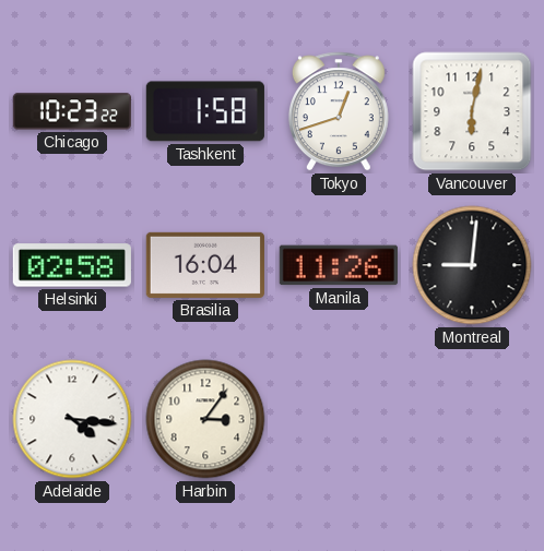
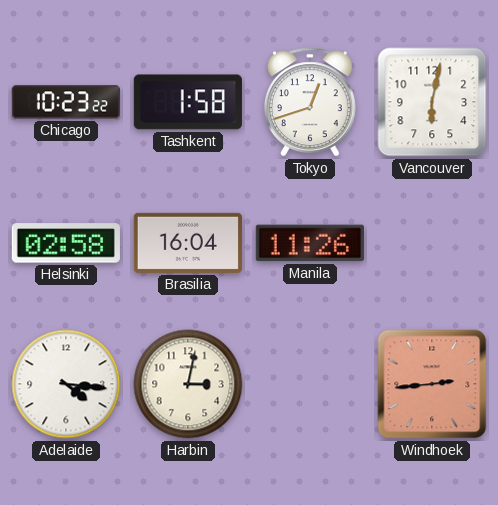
Montreal: 9:01 -> none
Harbin: 3:06 -> 3:02
Windhoek: none -> 2:44
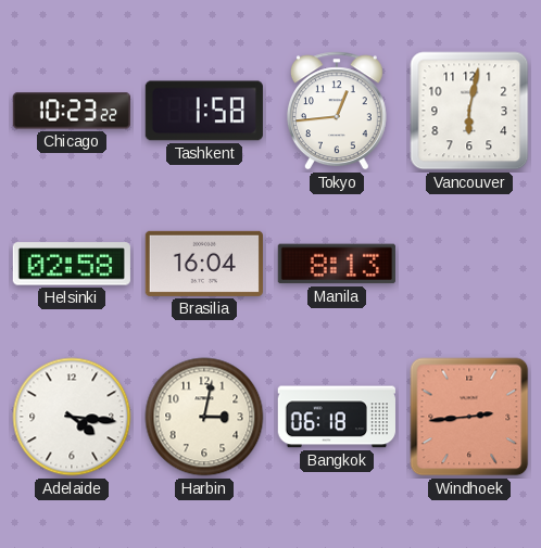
Tokyo: 12:42 -> 12:44
Manila: 11:26 -> 8:13
Bangkok: none -> 06:18
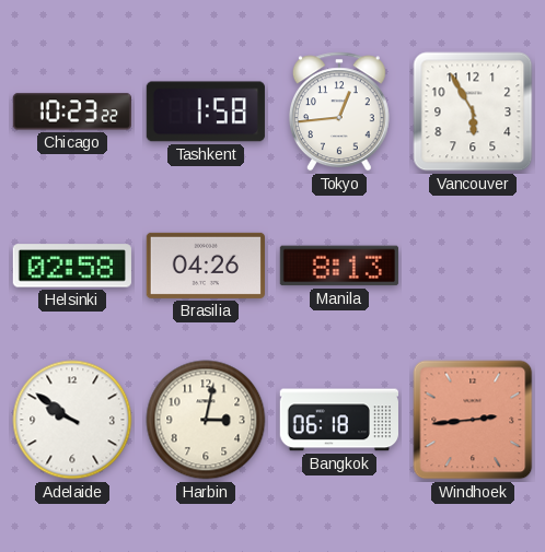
Vancouver: 6:02 -> 5:55
Brasilia: 16:04 -> 04:26
Adelaide: 4:16 -> 9:51
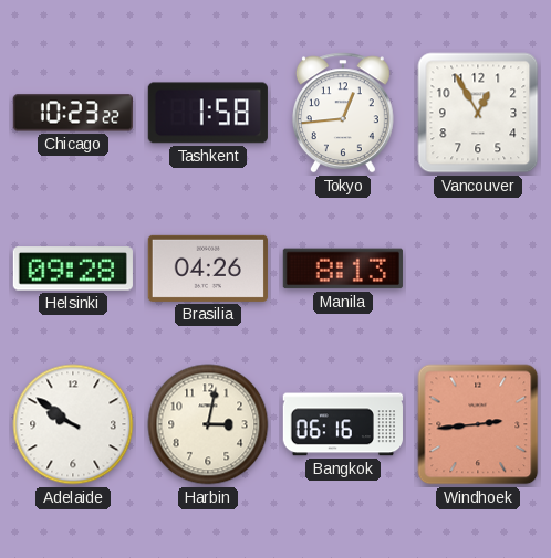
Vancouver: 5:55 -> 12:55
Helsinki: 02:58 -> 09:28
Bangkok: 06:18 -> 06:16
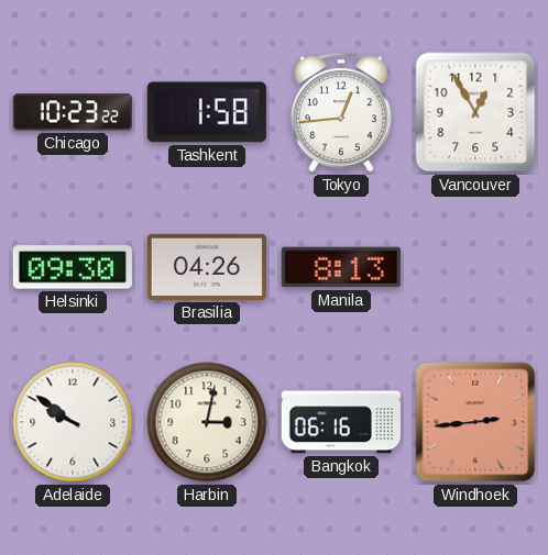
Helsinki: 09:28 -> 09:30
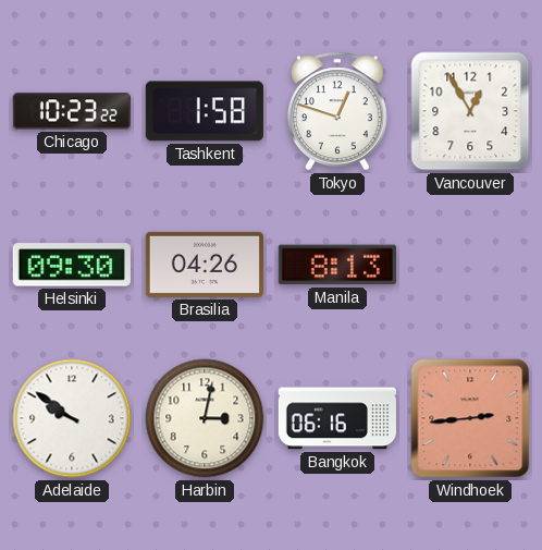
Tokyo: 12:44 -> 12:48
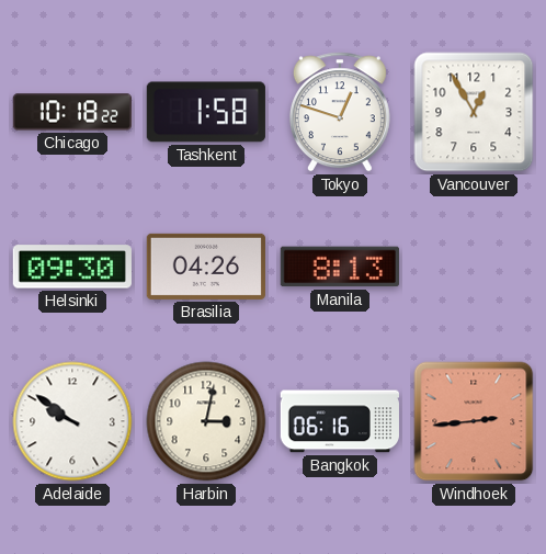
Chicago: 10:23 -> 10:18
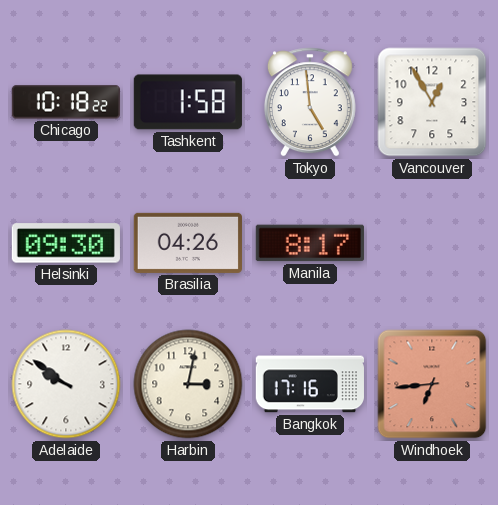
Tokyo: 12:48 -> 4:59
Manila: 8:13 -> 8:17
Bangkok: 06:16 -> 17:16
Windhoek: 2:44 -> 6:44
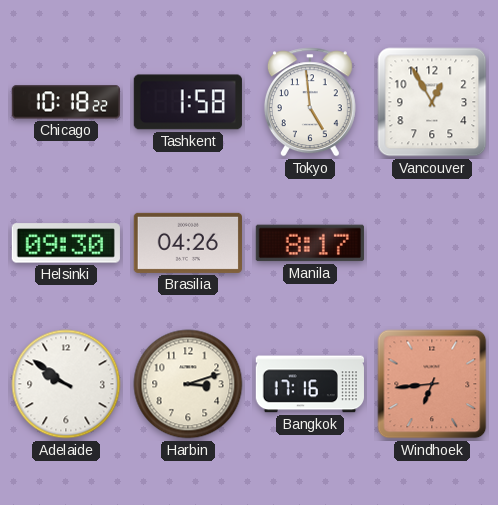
Harbin: 3:02 -> 3:12
